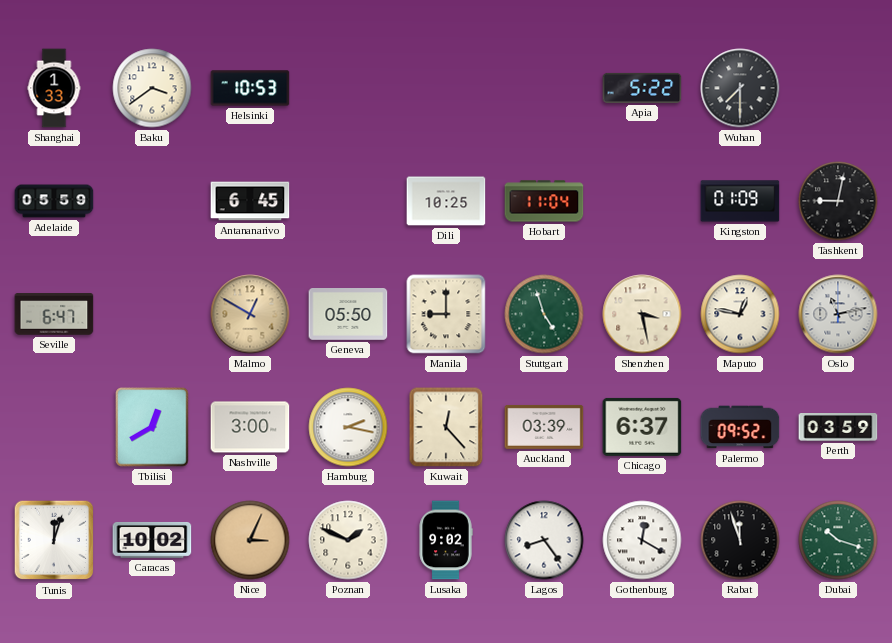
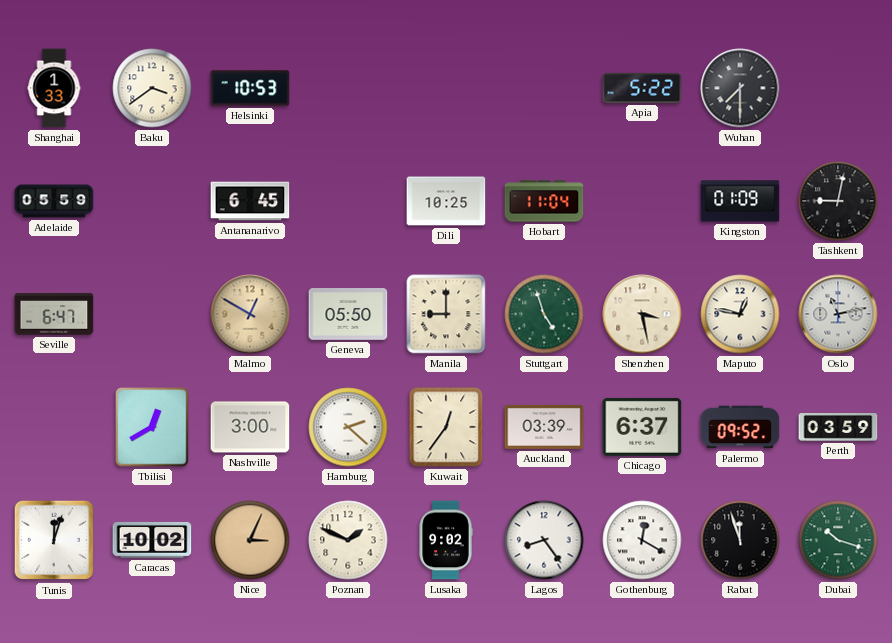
Hamburg: 2:17 -> 2:22
Kuwait: 12:23 -> 12:36
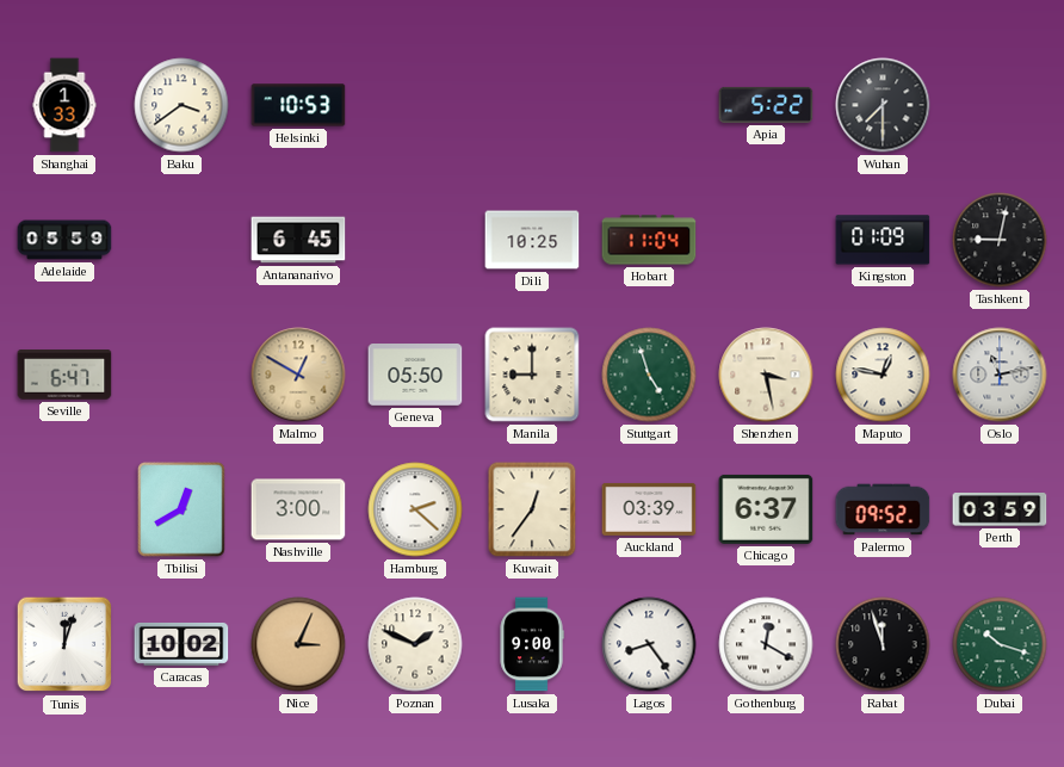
Lusaka: 9:02 -> 9:00
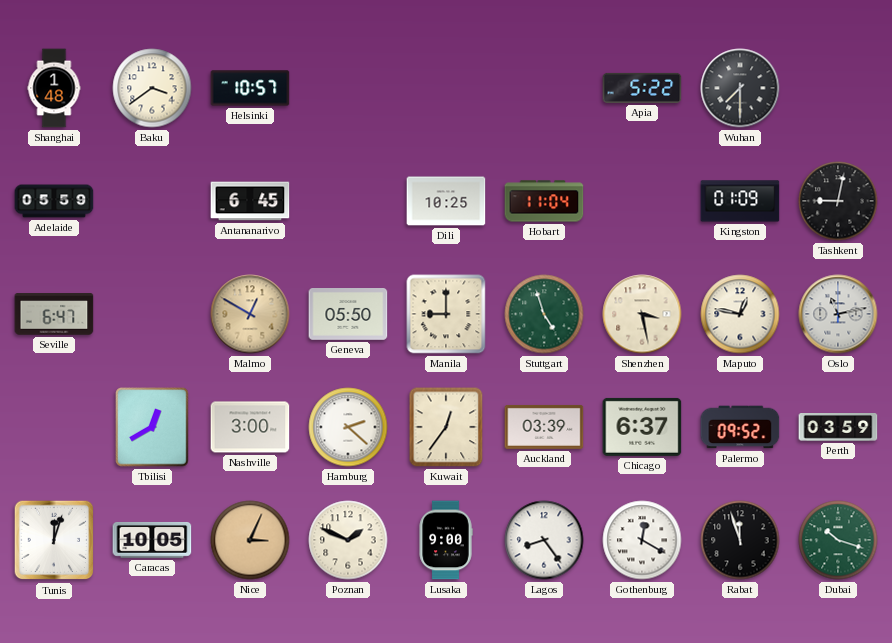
Shanghai: 1:33 -> 1:48
Helsinki: 10:53 -> 10:57
Caracas: 10:02 -> 10:05
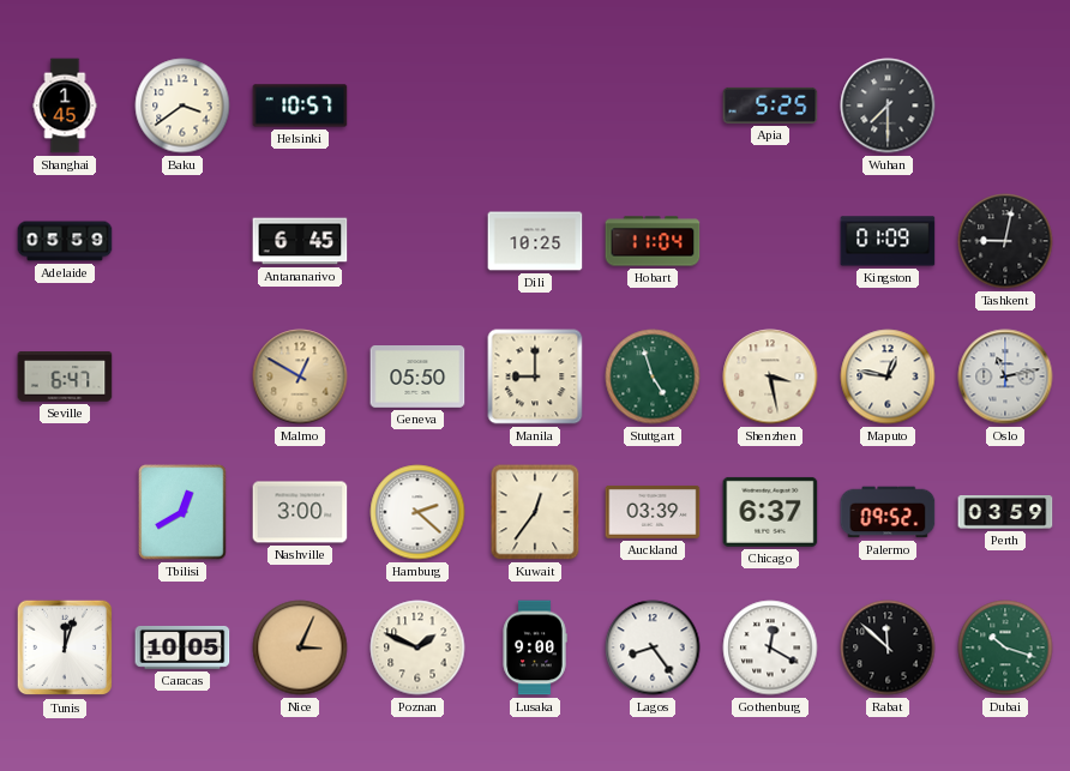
Shanghai: 1:48 -> 1:45
Apia: 5:22 -> 5:25
Rabat: 11:57 -> 11:52
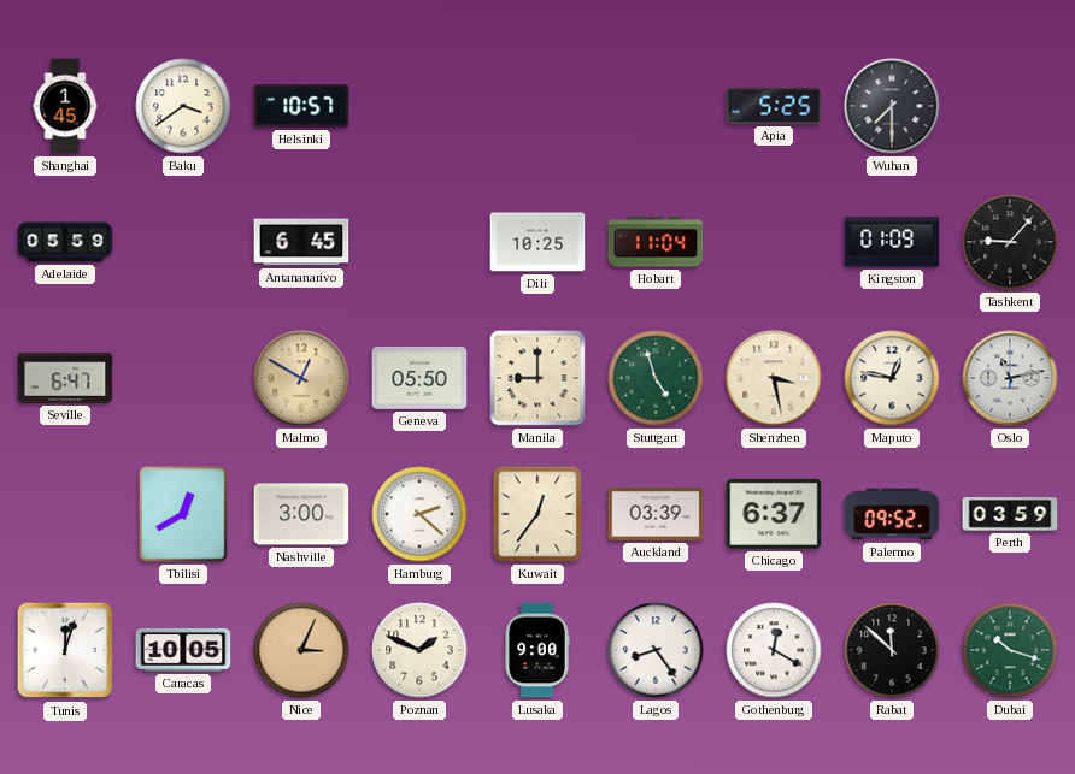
Tashkent: 9:02 -> 9:07
